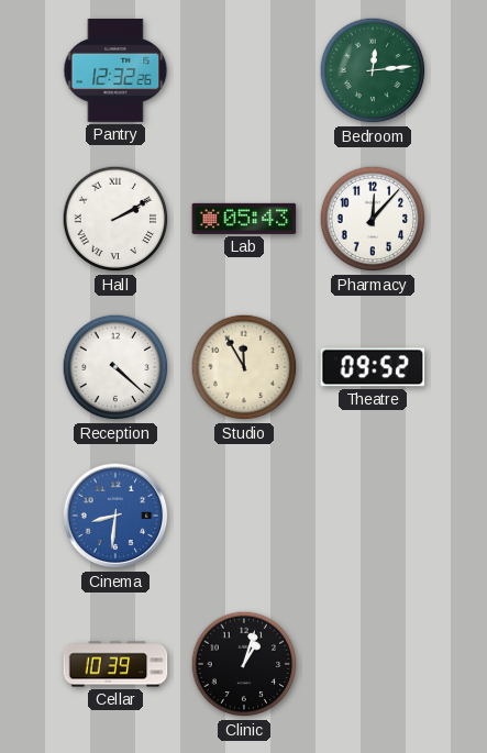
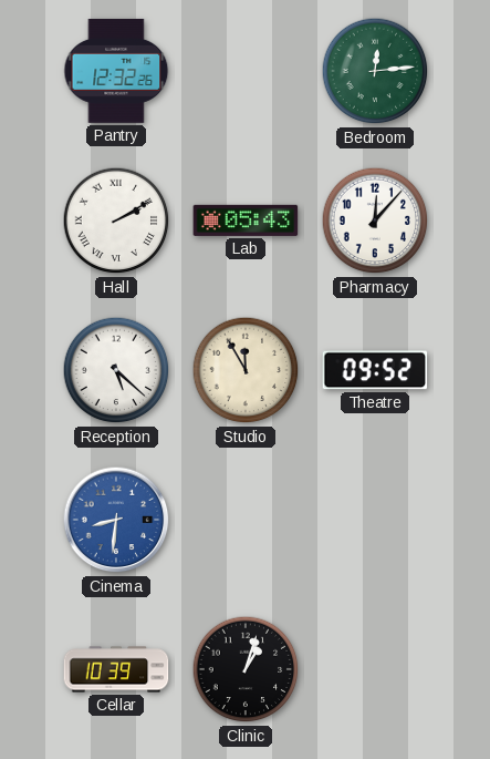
Reception: 4:22 -> 5:22
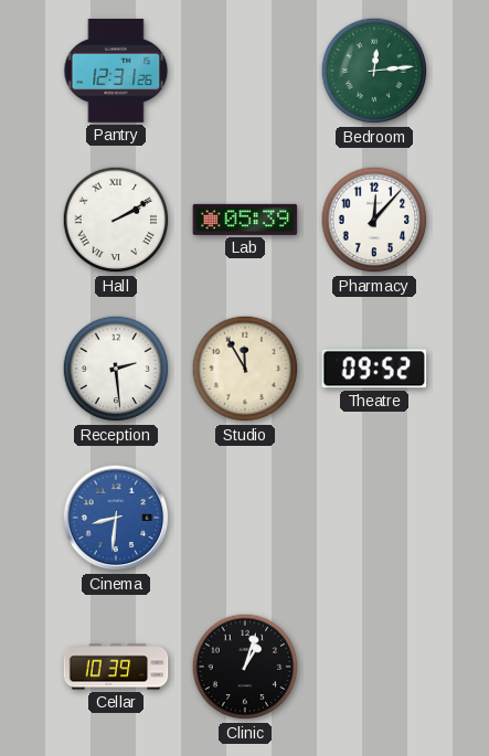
Pantry: 12:32 -> 12:31
Lab: 05:43 -> 05:39
Reception: 5:22 -> 2:29
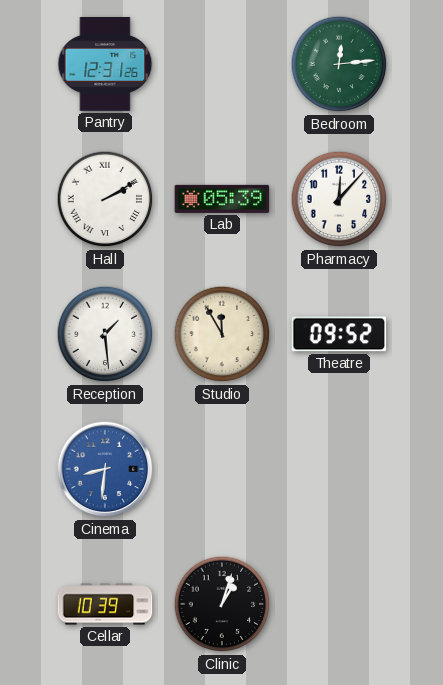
Reception: 2:29 -> 1:29
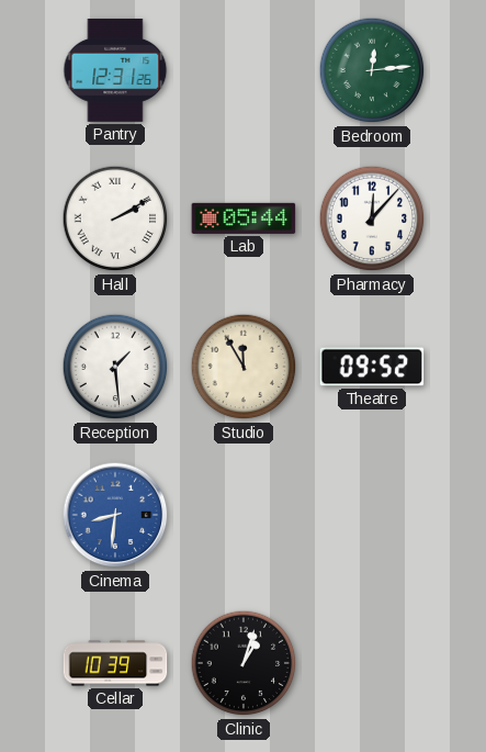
Lab: 05:39 -> 05:44
